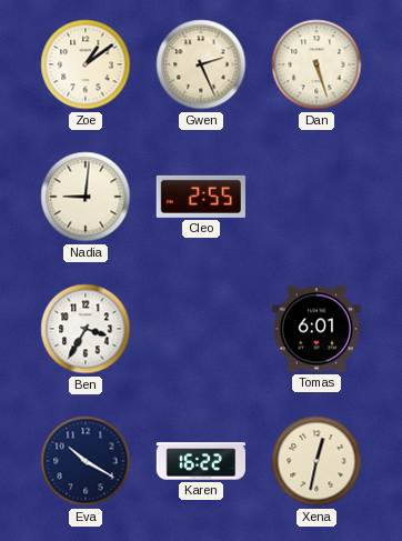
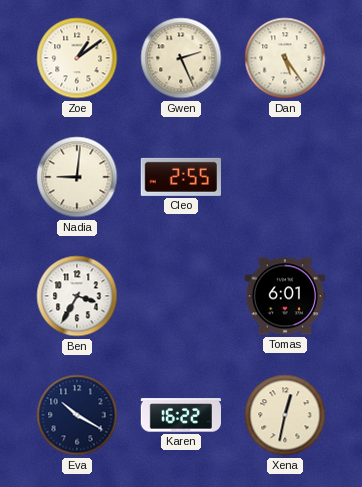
Dan: 5:27 -> 5:24
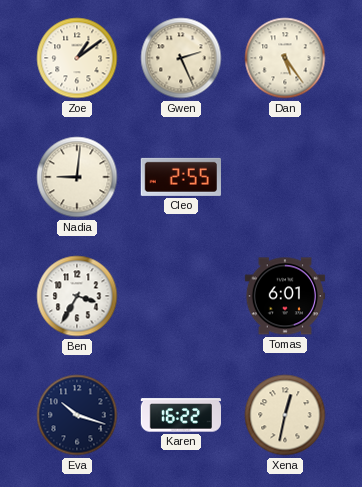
Eva: 10:20 -> 10:18
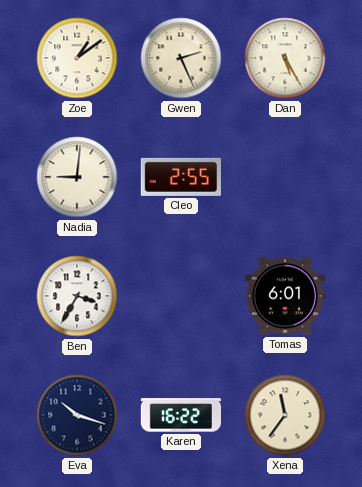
Dan: 5:24 -> 5:25
Xena: 12:32 -> 11:36
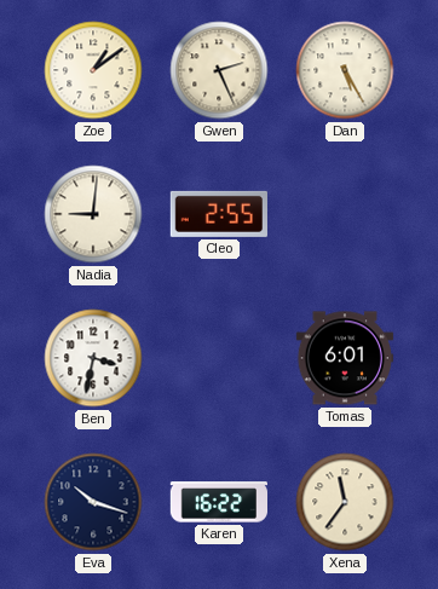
Ben: 3:35 -> 3:32
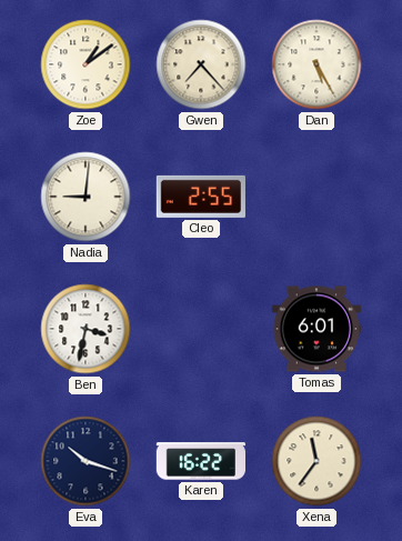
Gwen: 2:26 -> 7:23
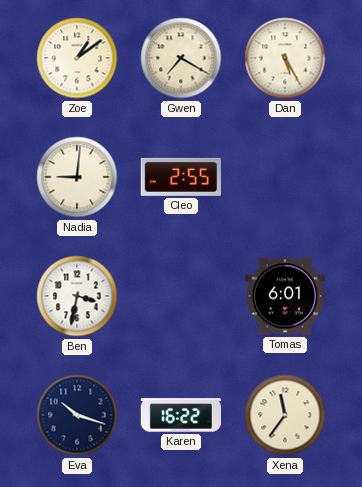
Gwen: 7:23 -> 7:20
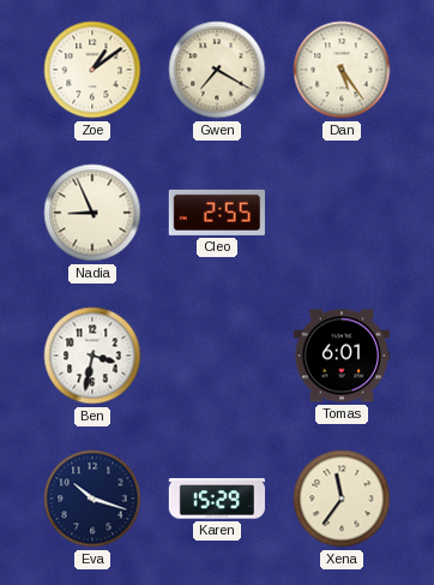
Dan: 5:25 -> 5:24
Nadia: 9:01 -> 8:56
Karen: 16:22 -> 15:29
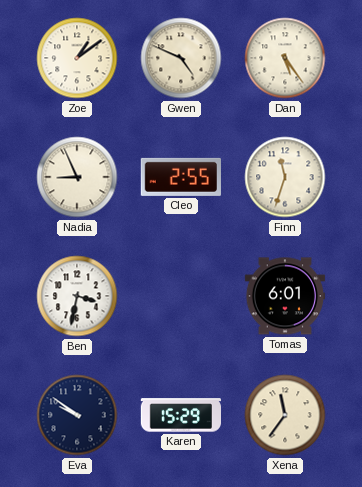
Gwen: 7:20 -> 4:49
Finn: none -> 11:33
Eva: 10:18 -> 9:51
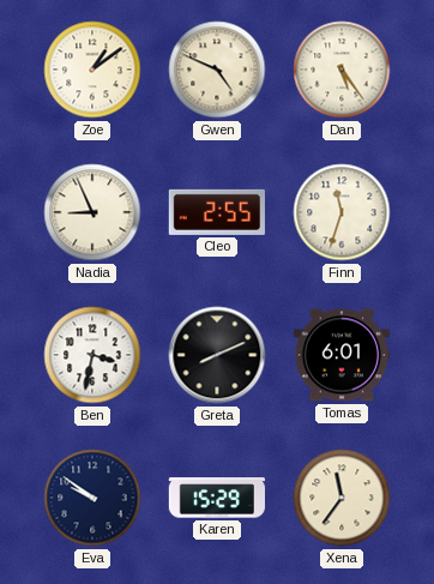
Greta: none -> 8:11
